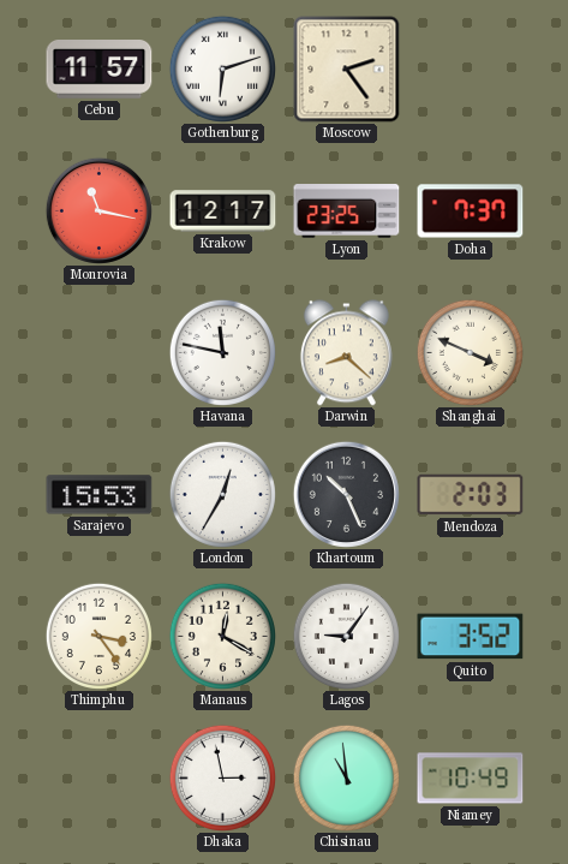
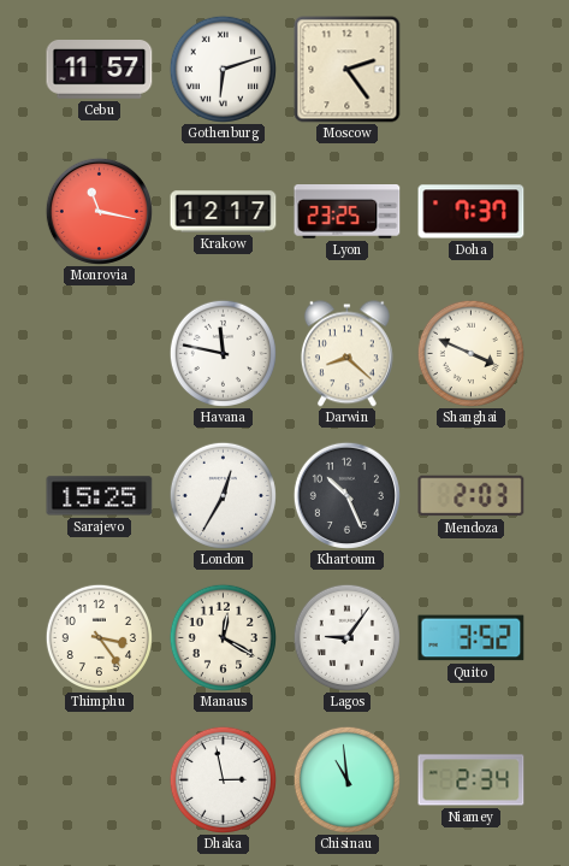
Sarajevo: 15:53 -> 15:25
Niamey: 10:49 -> 2:34
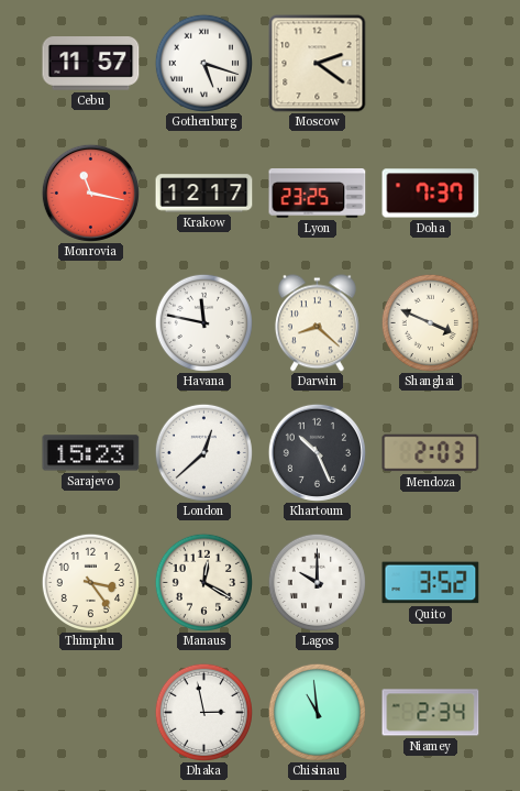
Gothenburg: 6:12 -> 5:18
Moscow: 2:24 -> 2:21
Sarajevo: 15:25 -> 15:23
London: 12:35 -> 12:38
Lagos: 9:06 -> 10:00
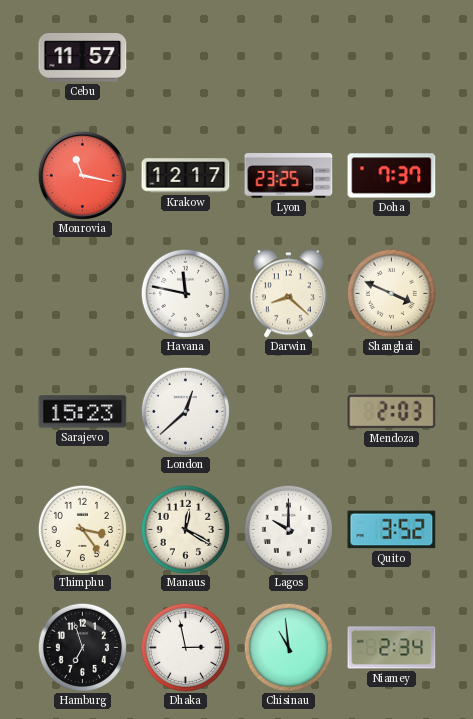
Gothenburg: 5:18 -> none
Moscow: 2:21 -> none
Khartoum: 10:26 -> none
Hamburg: none -> 6:57
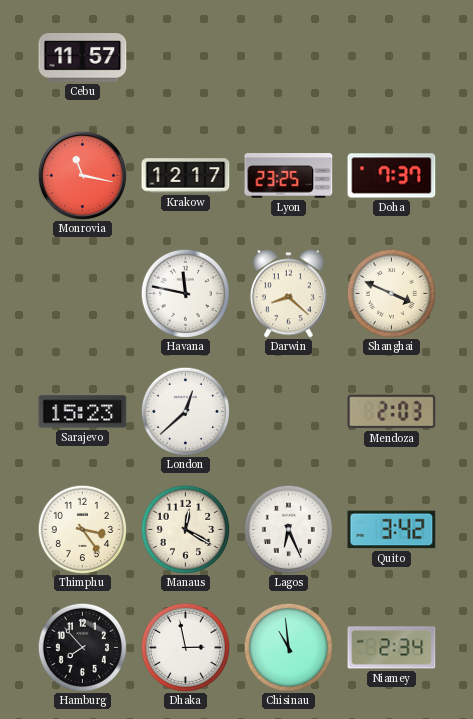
Lagos: 10:00 -> 6:26
Quito: 3:52 -> 3:42
Hamburg: 6:57 -> 7:53
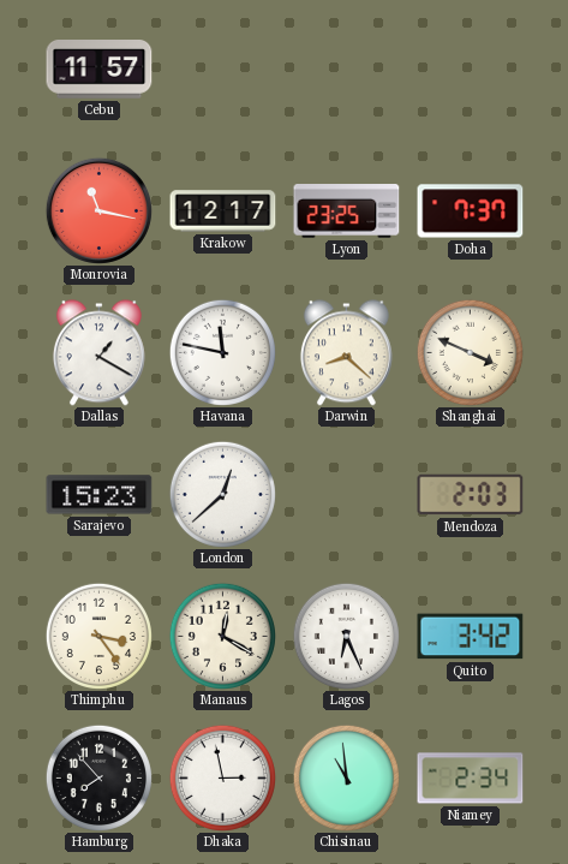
Dallas: none -> 1:20
